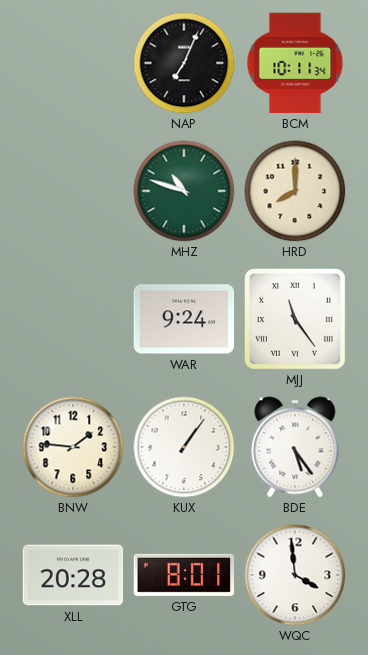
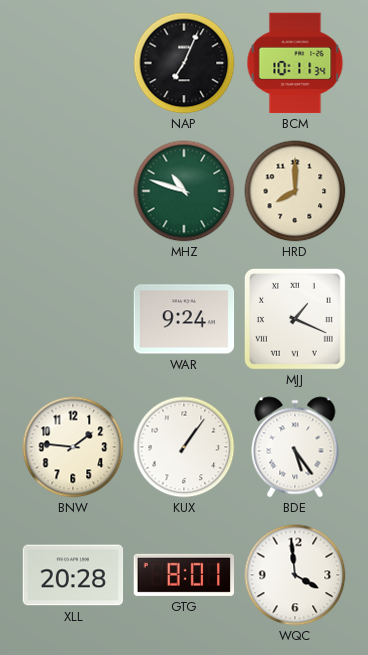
MJJ: 11:24 -> 1:19
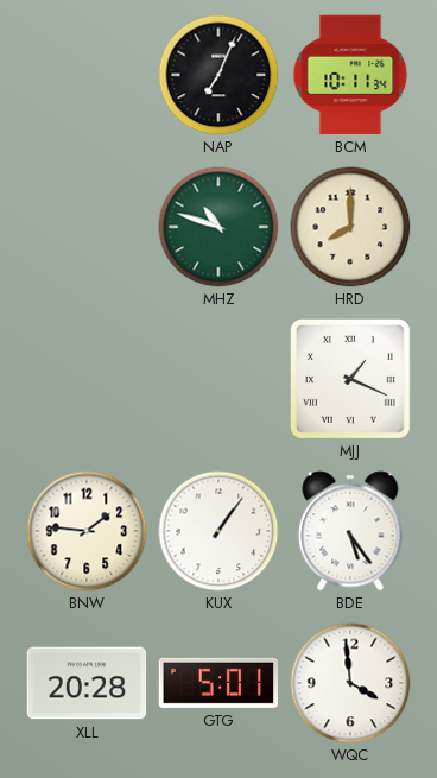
WAR: 9:24 -> none
GTG: 8:01 -> 5:01
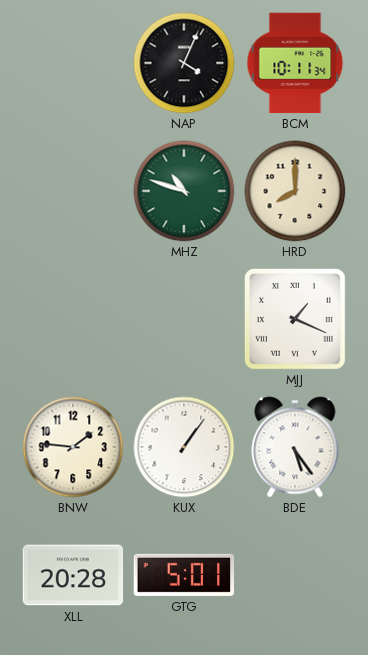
NAP: 7:04 -> 4:04
WQC: 3:59 -> none
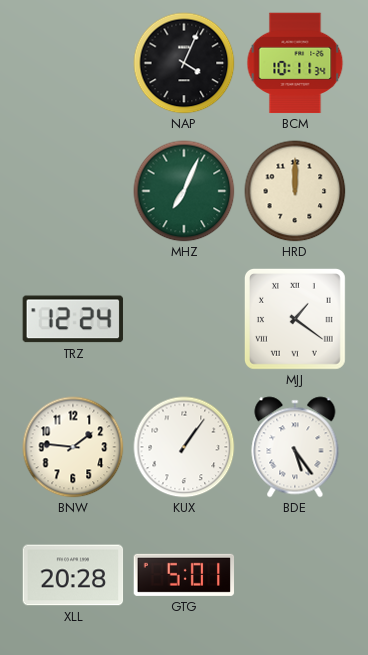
MHZ: 10:48 -> 7:04
HRD: 8:00 -> 12:00
TRZ: none -> 12:24
MJJ: 1:19 -> 1:21
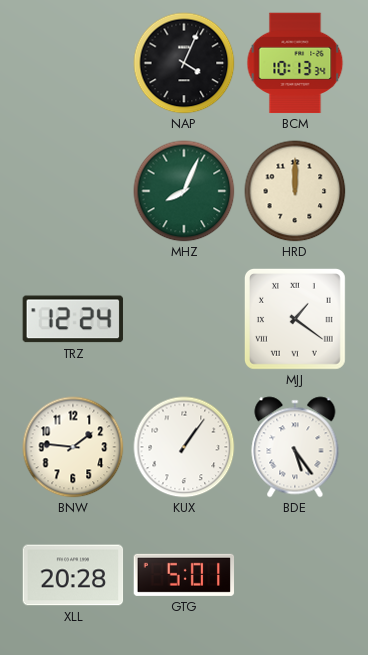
BCM: 10:11 -> 10:13
MHZ: 7:04 -> 8:04
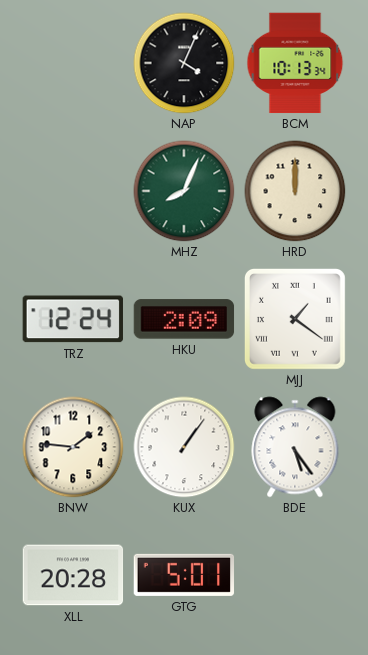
HKU: none -> 2:09
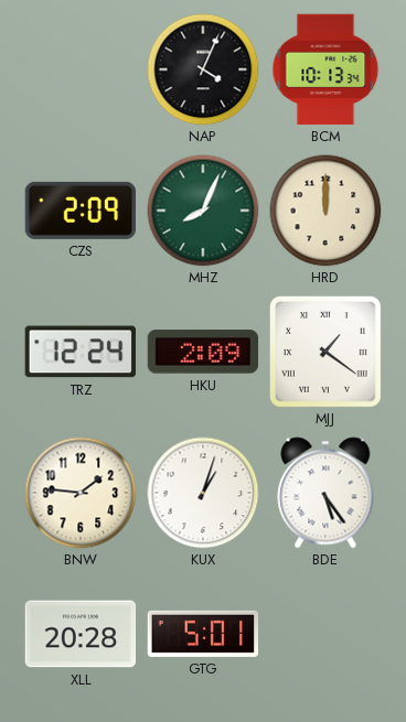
CZS: none -> 2:09
KUX: 1:06 -> 1:03
